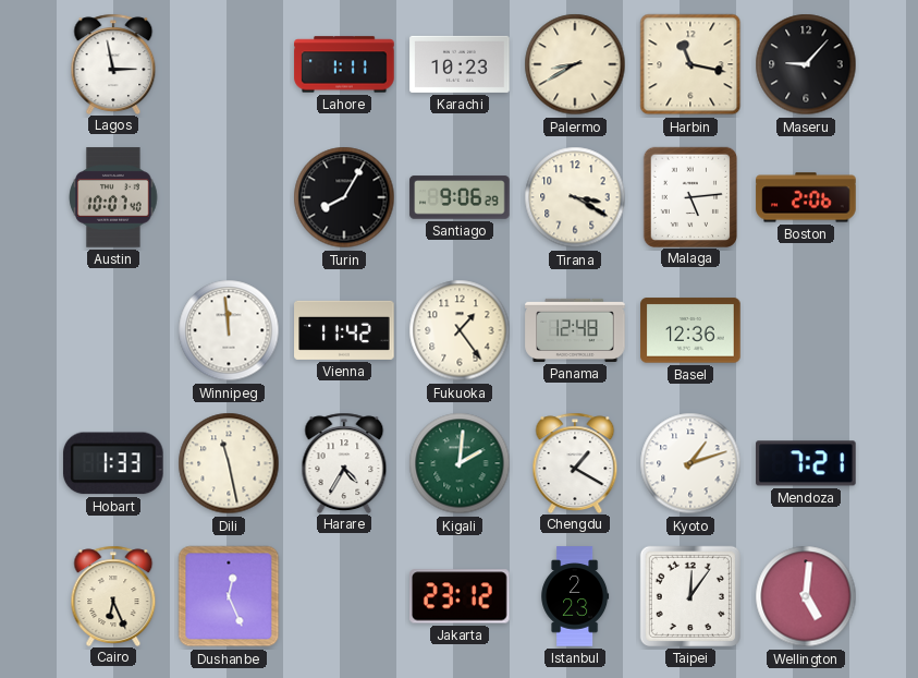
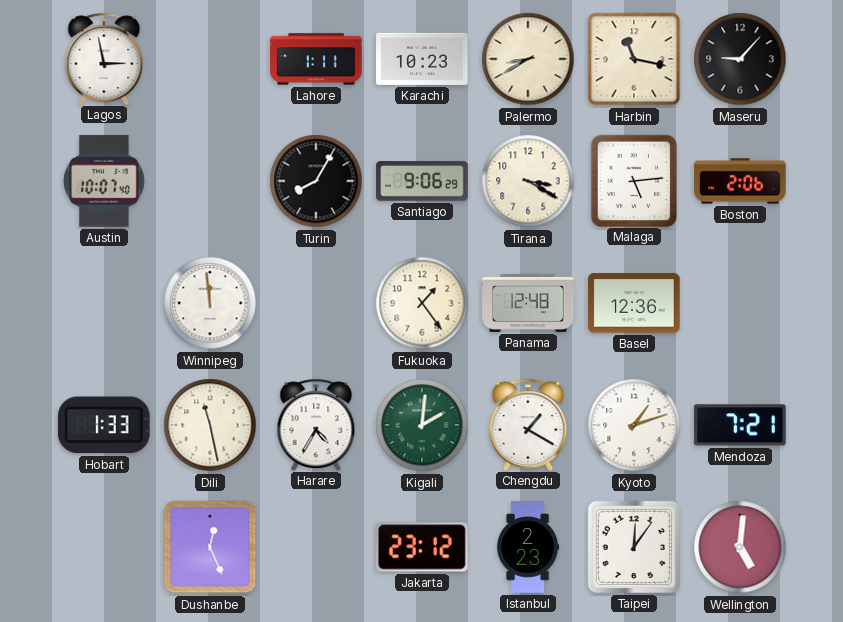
Vienna: 11:42 -> none
Cairo: 6:26 -> none
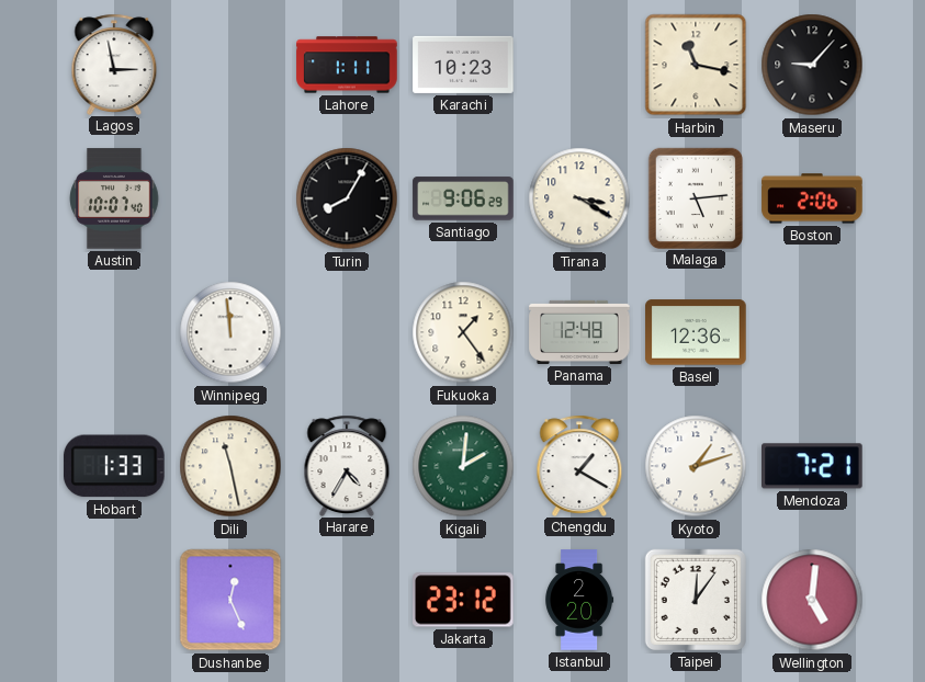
Palermo: 8:40 -> none
Istanbul: 2:23 -> 2:20
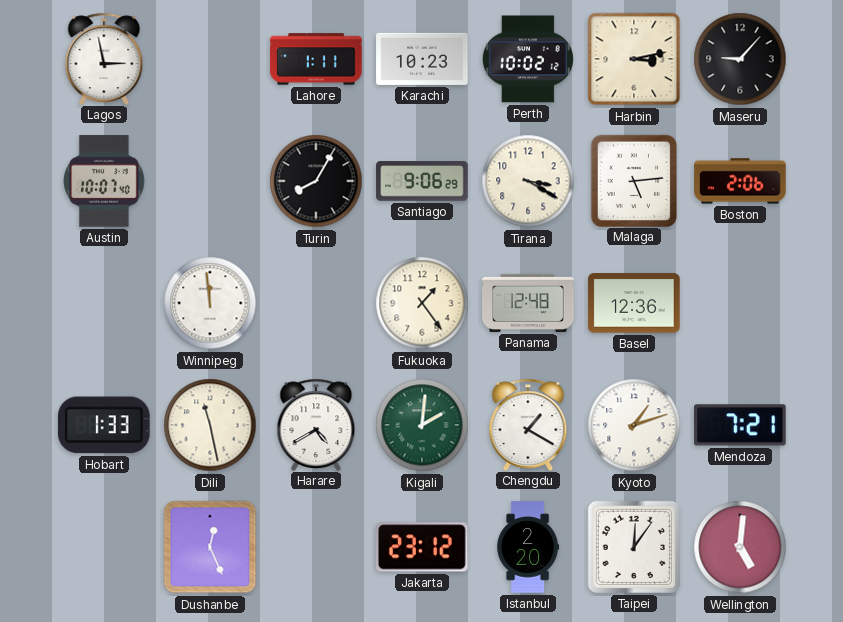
Perth: none -> 10:02
Harbin: 11:17 -> 3:13
Harare: 4:35 -> 4:40
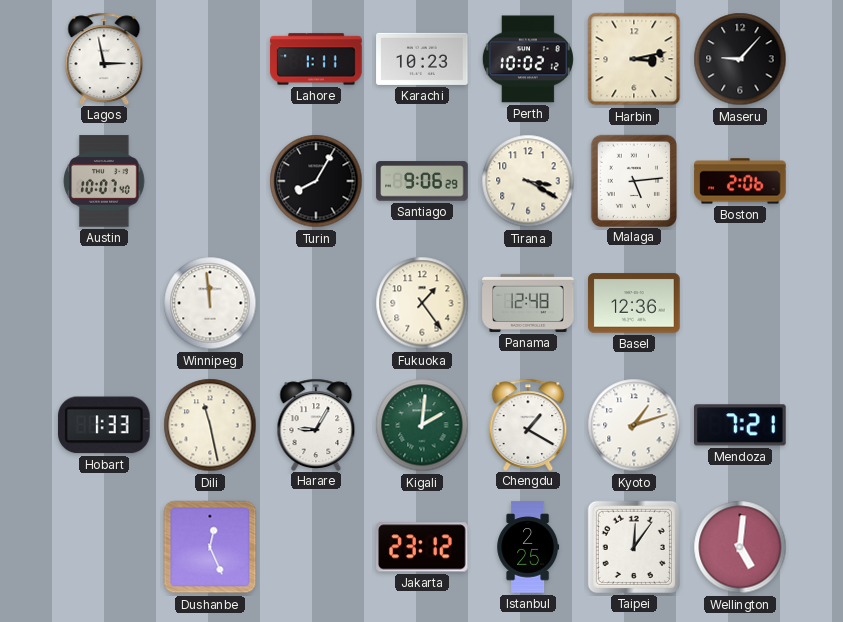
Harare: 4:40 -> 9:05
Istanbul: 2:20 -> 2:25
